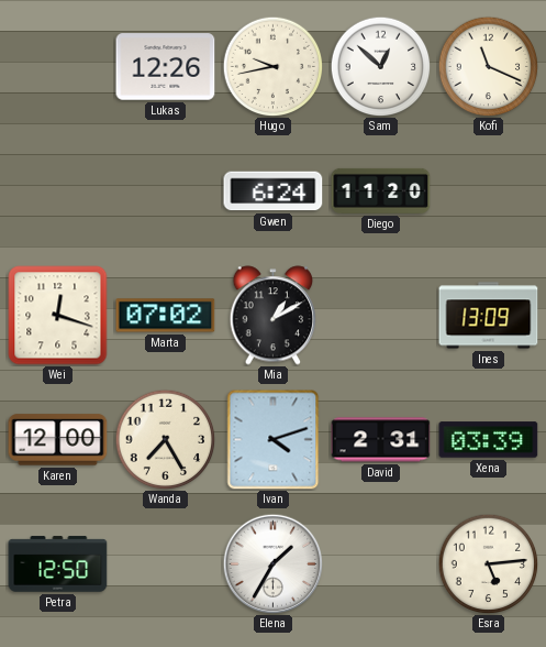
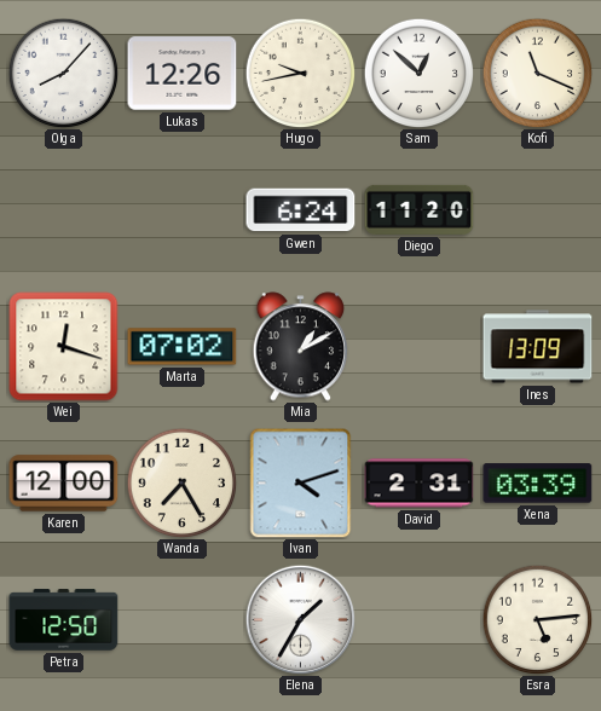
Olga: none -> 8:07
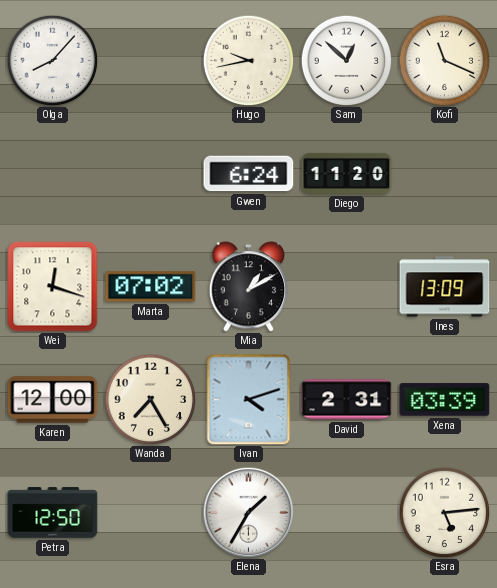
Lukas: 12:26 -> none
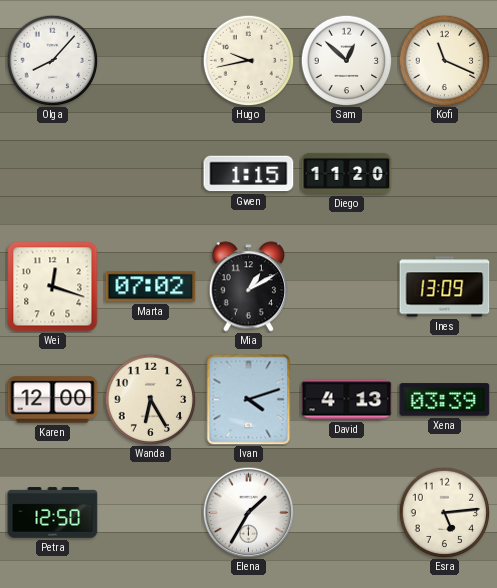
Gwen: 6:24 -> 1:15
Wanda: 7:25 -> 6:25
David: 2:31 -> 4:13
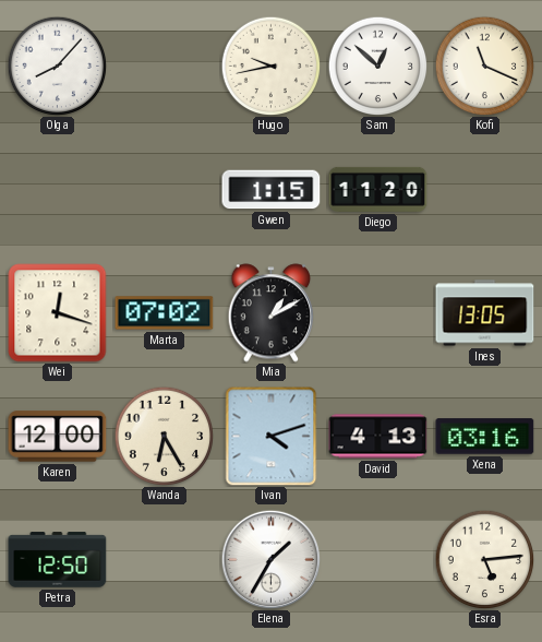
Ines: 13:09 -> 13:05
Xena: 03:39 -> 03:16
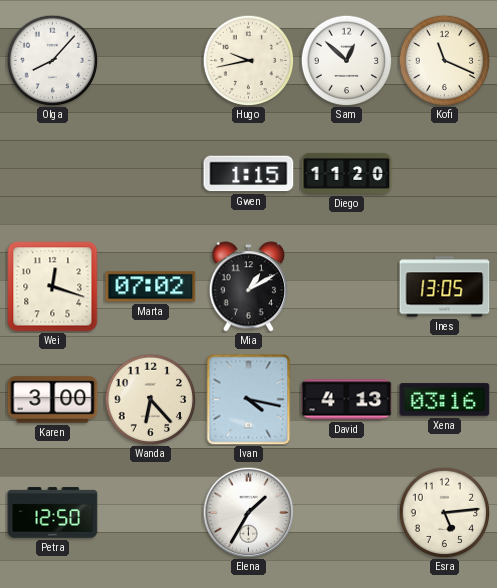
Karen: 12:00 -> 3:00
Wanda: 6:25 -> 6:23
Ivan: 4:12 -> 4:17
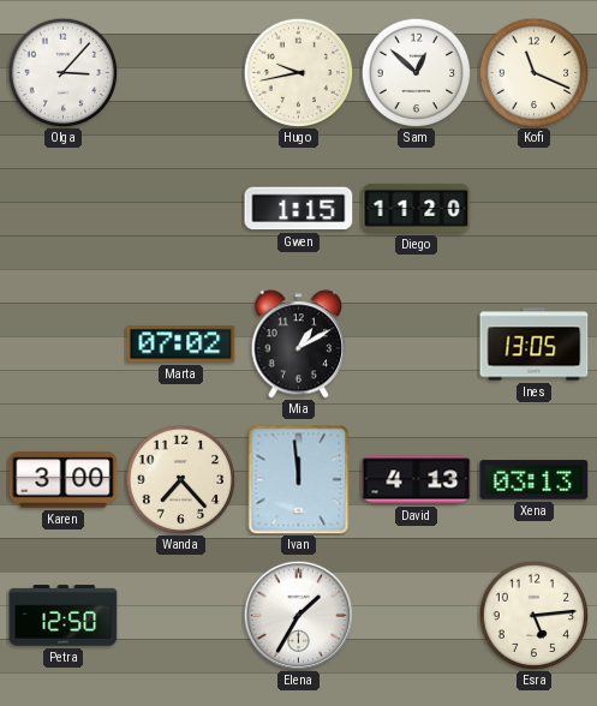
Olga: 8:07 -> 3:07
Wei: 12:18 -> none
Wanda: 6:23 -> 7:23
Ivan: 4:17 -> 11:59
Xena: 03:16 -> 03:13
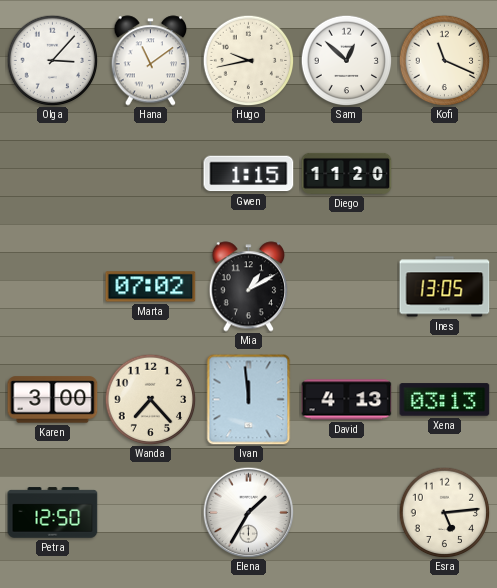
Hana: none -> 11:09
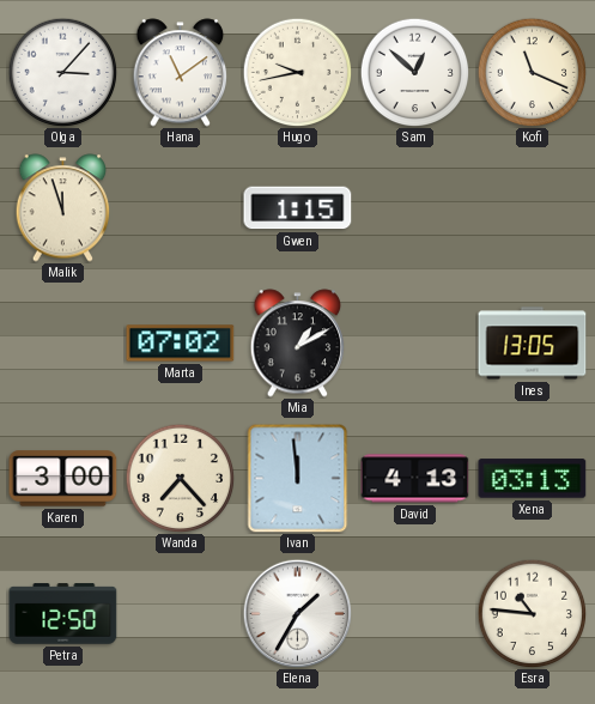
Malik: none -> 11:57
Diego: 11:20 -> none
Esra: 5:14 -> 10:46
